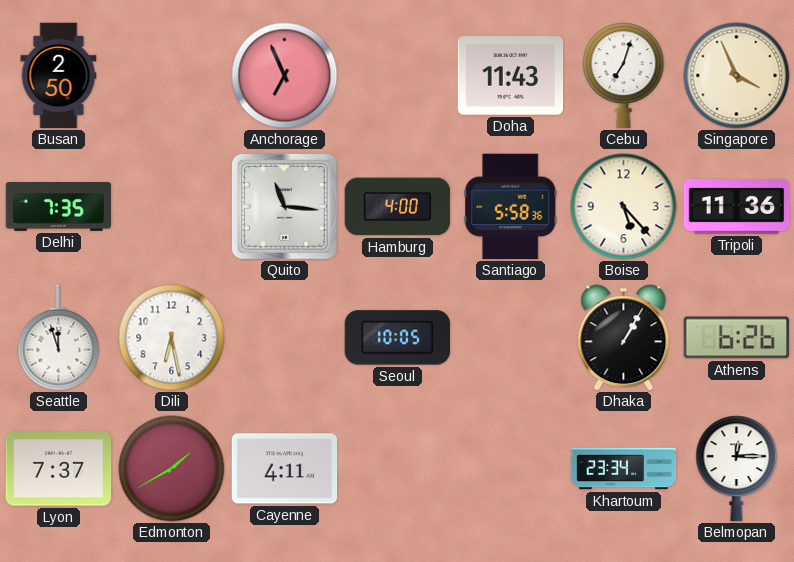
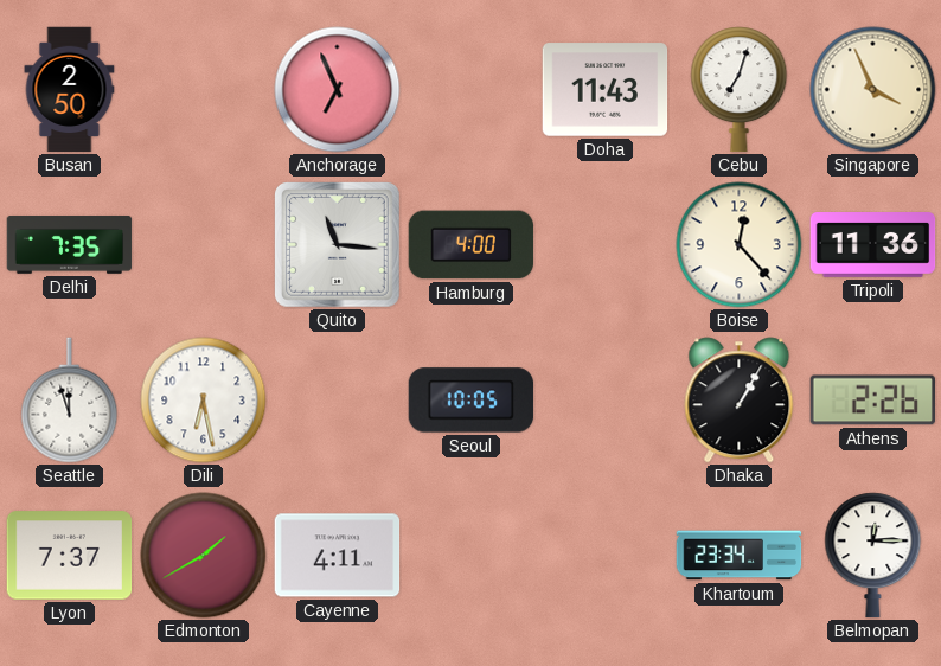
Santiago: 5:58 -> none
Boise: 5:23 -> 12:23
Athens: 6:26 -> 2:26
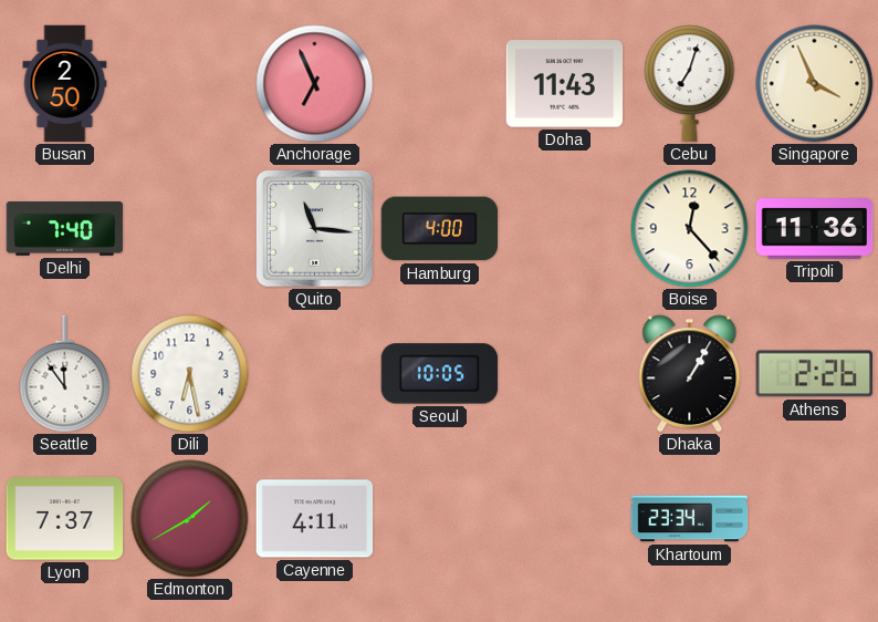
Delhi: 7:35 -> 7:40
Seattle: 11:57 -> 11:54
Belmopan: 12:15 -> none
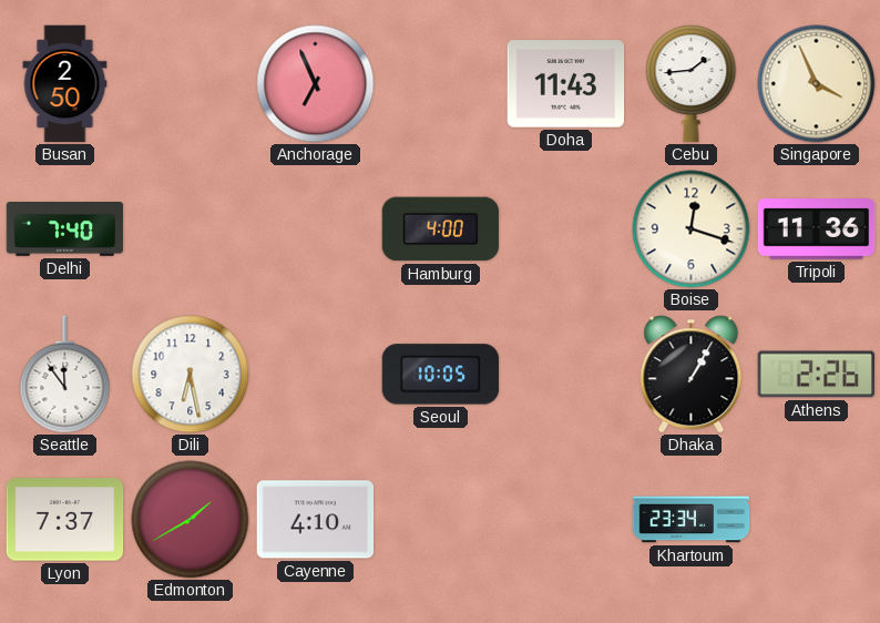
Cebu: 7:03 -> 1:44
Quito: 11:16 -> none
Boise: 12:23 -> 12:18
Cayenne: 4:11 -> 4:10
